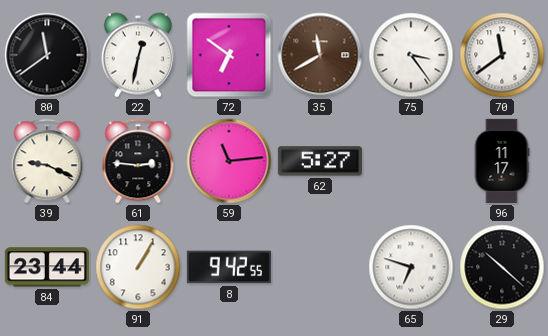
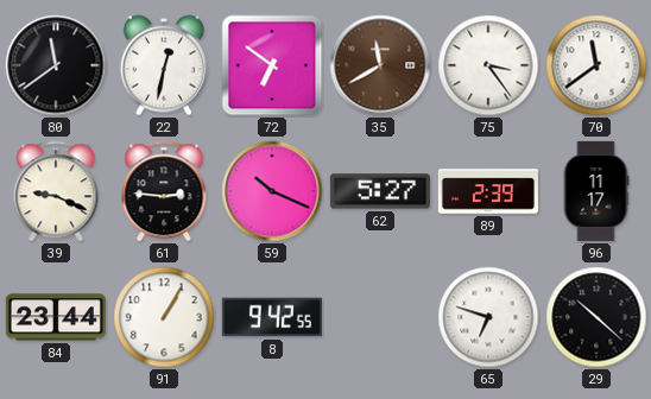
59: 11:14 -> 10:19
89: none -> 2:39
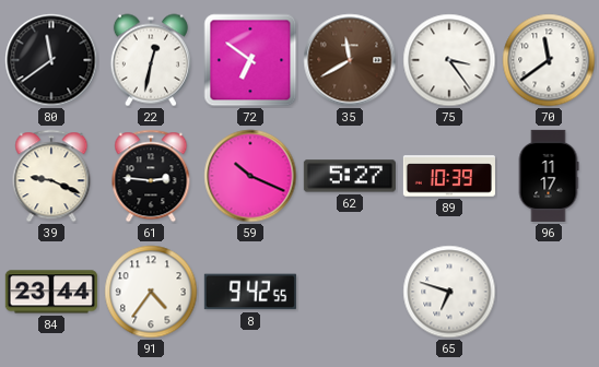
89: 2:39 -> 10:39
91: 1:05 -> 4:36
29: 10:22 -> none
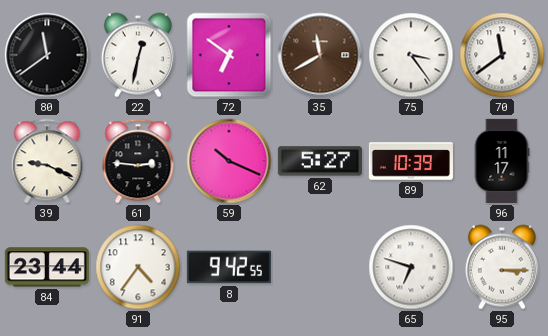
95: none -> 3:15
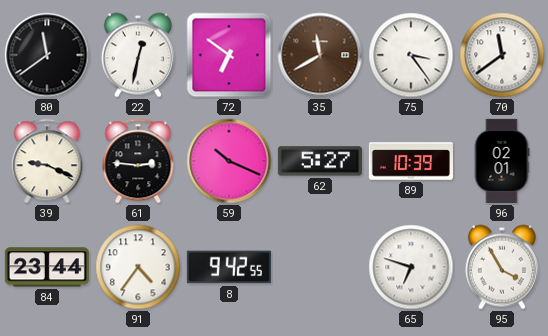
96: 11:17 -> 02:01
95: 3:15 -> 3:55
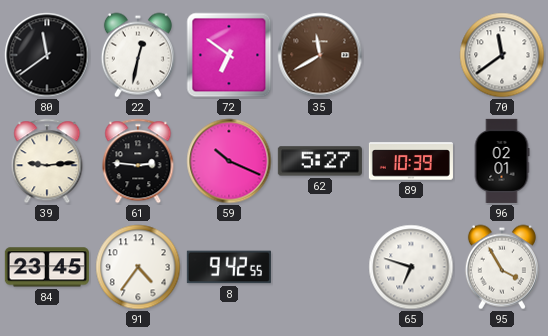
75: 3:24 -> none
39: 9:19 -> 9:14
84: 23:44 -> 23:45
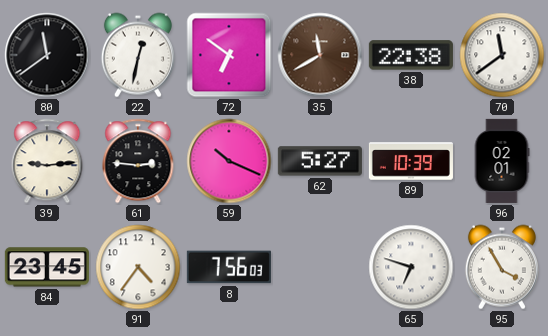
38: none -> 22:38
8: 9:42 -> 7:56
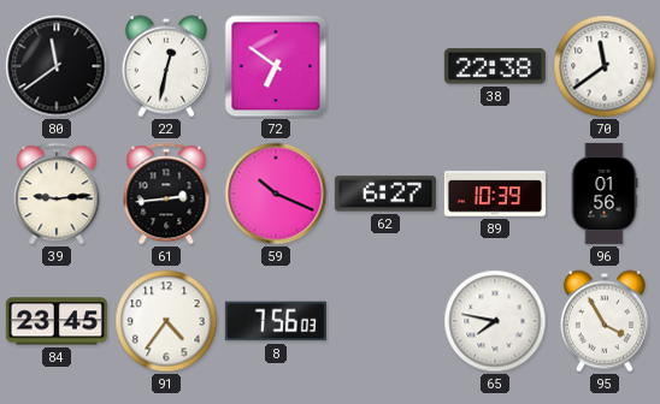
35: 11:40 -> none
61: 2:46 -> 2:44
62: 5:27 -> 6:27
96: 02:01 -> 01:56
65: 6:48 -> 7:47
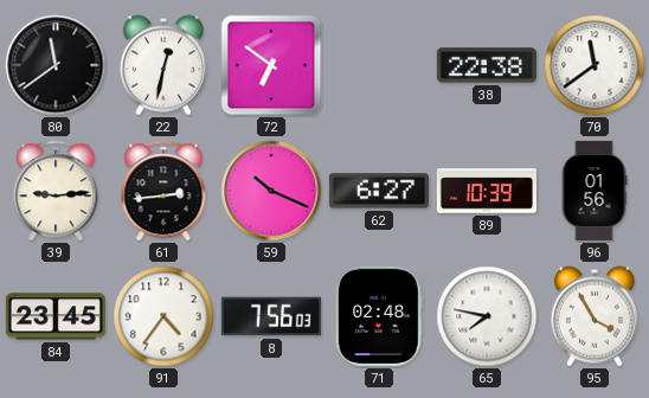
71: none -> 02:48
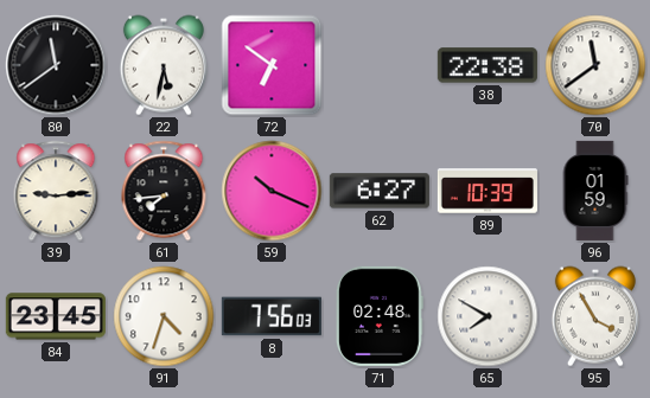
22: 12:32 -> 5:32
61: 2:44 -> 7:44
96: 01:56 -> 01:59
91: 4:36 -> 4:33
65: 7:47 -> 7:50
